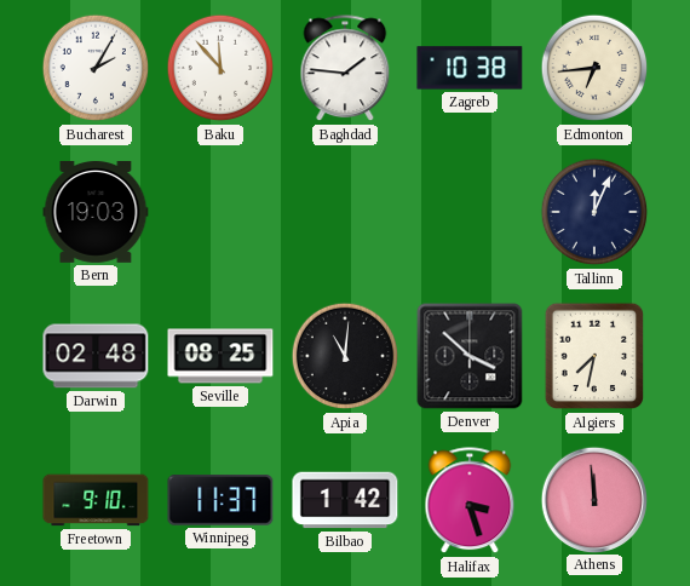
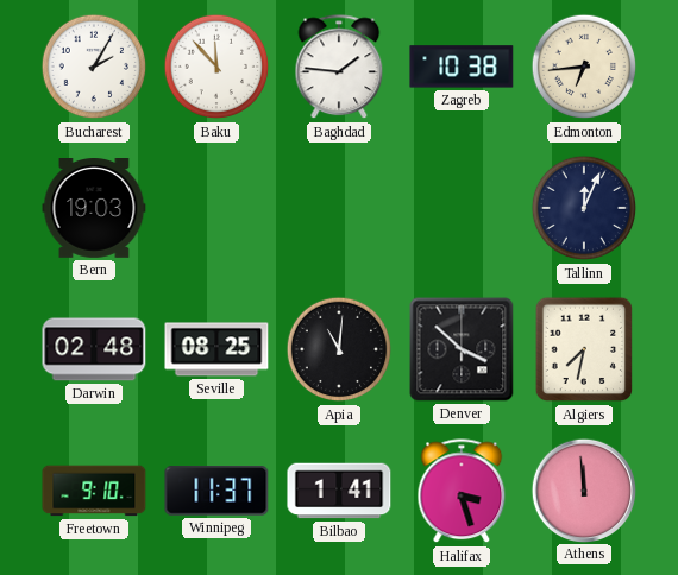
Bilbao: 1:42 -> 1:41
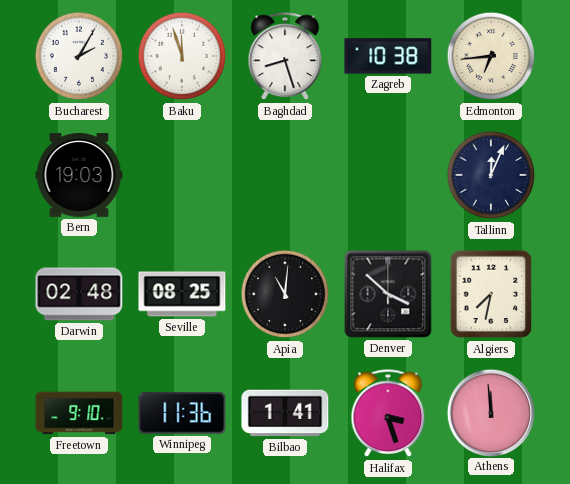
Baku: 11:53 -> 11:57
Baghdad: 1:46 -> 8:27
Winnipeg: 11:37 -> 11:36
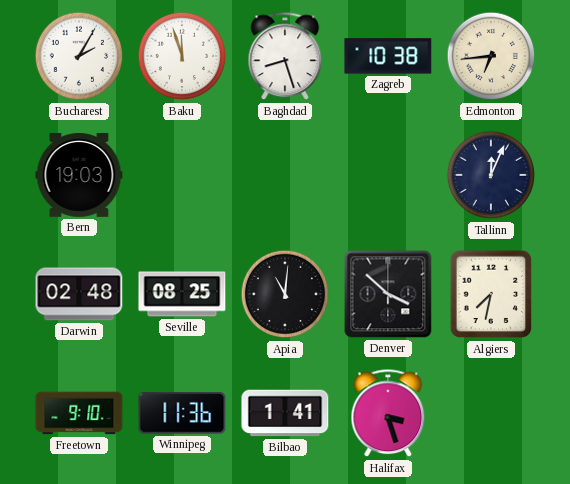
Athens: 11:59 -> none
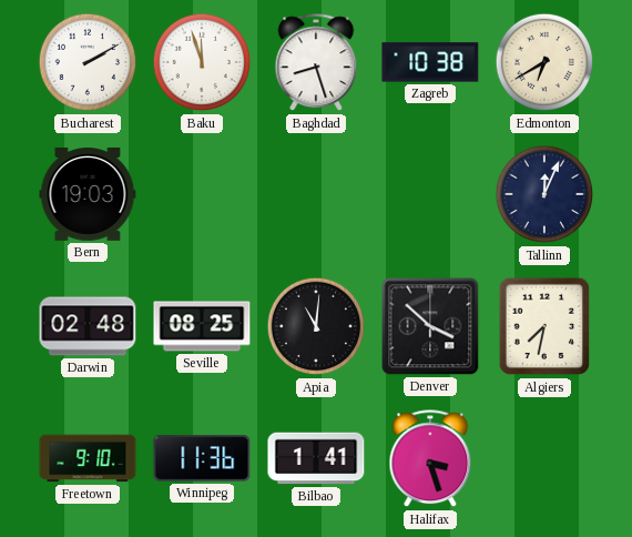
Bucharest: 2:05 -> 2:10
Edmonton: 6:44 -> 6:40
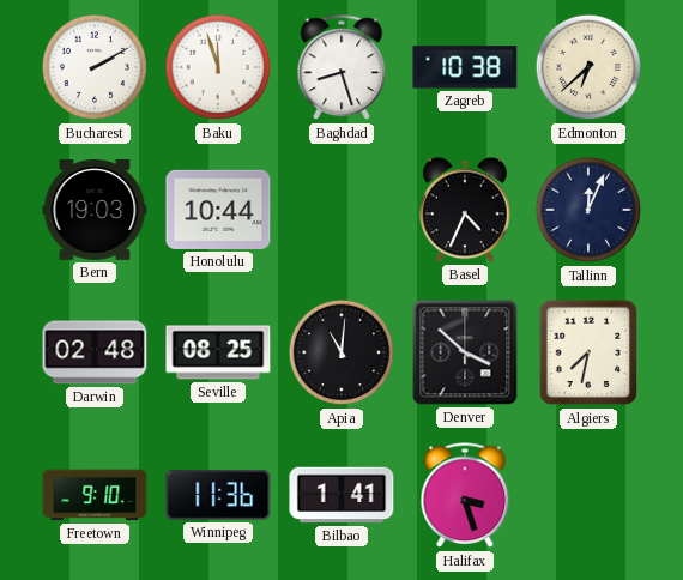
Edmonton: 6:40 -> 6:38
Honolulu: none -> 10:44
Basel: none -> 4:34
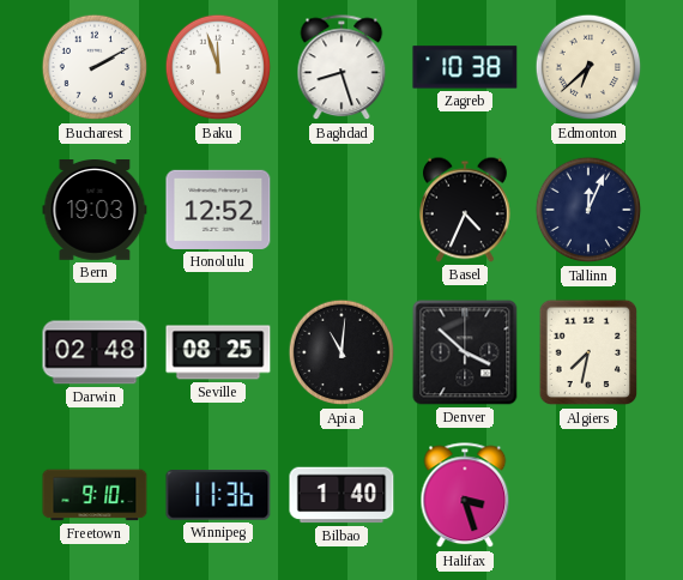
Honolulu: 10:44 -> 12:52
Bilbao: 1:41 -> 1:40
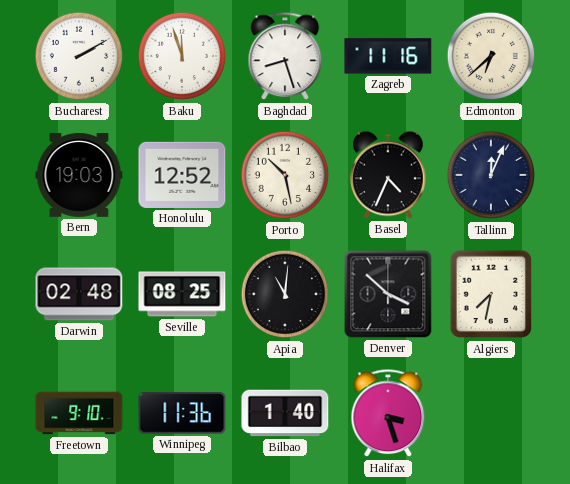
Zagreb: 10:38 -> 11:16
Porto: none -> 10:28
